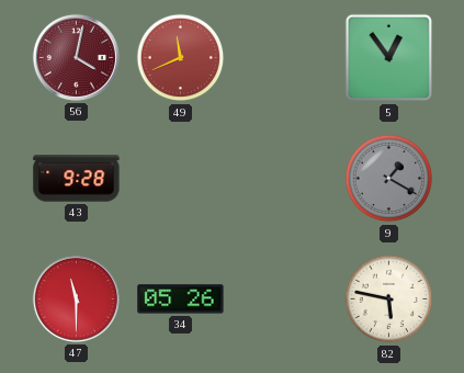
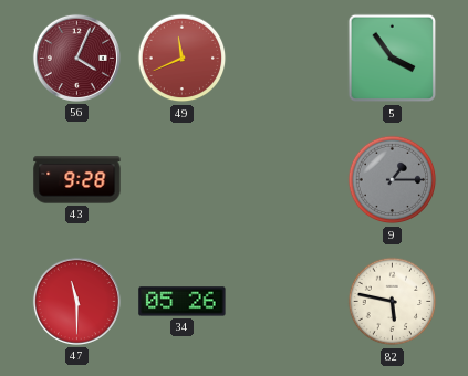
56: 4:02 -> 4:04
5: 12:54 -> 3:54
9: 1:20 -> 1:15
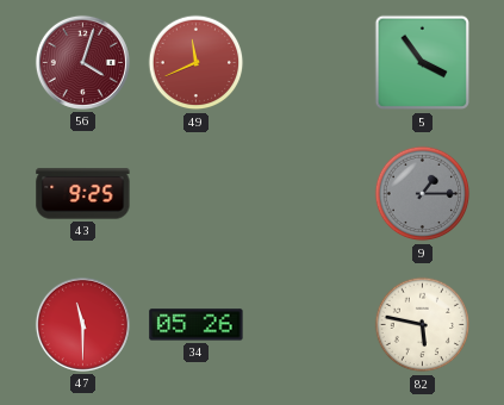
56: 4:04 -> 4:03
43: 9:28 -> 9:25
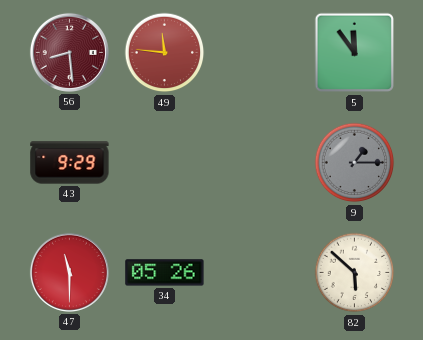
56: 4:03 -> 8:29
49: 11:41 -> 11:46
5: 3:54 -> 11:54
43: 9:25 -> 9:29
82: 5:47 -> 5:52
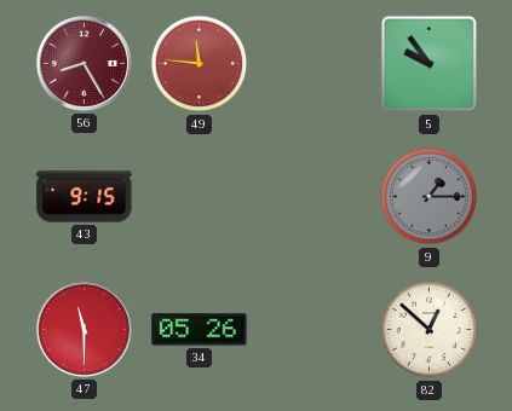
56: 8:29 -> 8:25
5: 11:54 -> 9:54
43: 9:29 -> 9:15
82: 5:52 -> 12:52
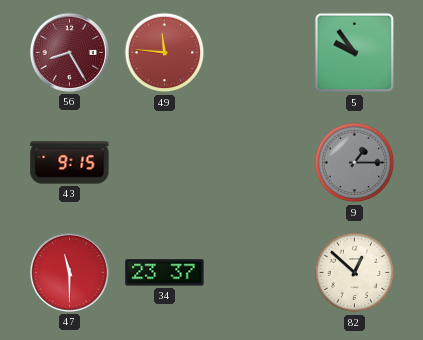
34: 05:26 -> 23:37
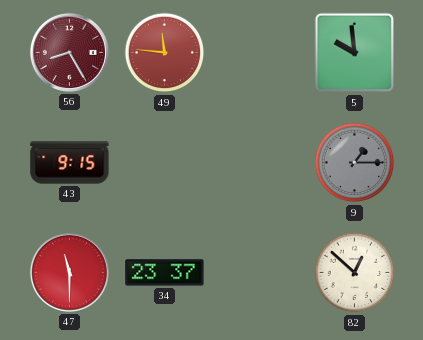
5: 9:54 -> 9:59
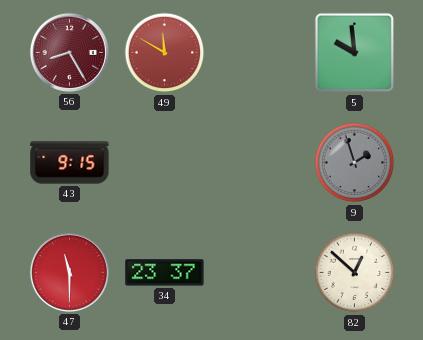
49: 11:46 -> 11:50
9: 1:15 -> 1:57
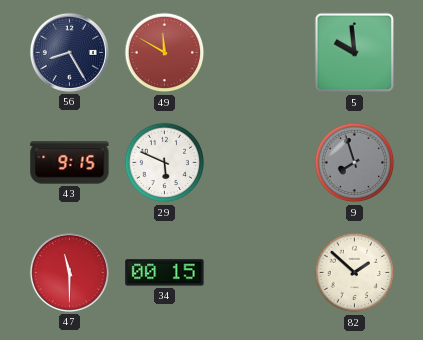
56 dial: burgundy -> navy
29: none -> 5:49
9: 1:57 -> 7:57
34: 23:37 -> 00:15
82: 12:52 -> 1:52
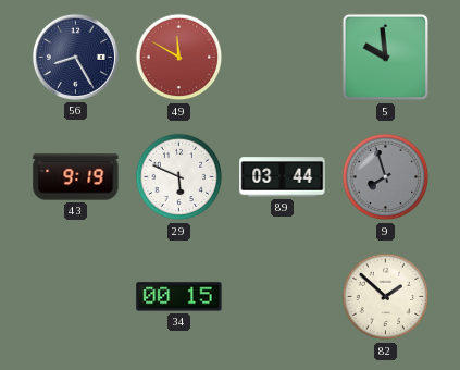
43: 9:15 -> 9:19
89: none -> 03:44
47: 11:30 -> none
